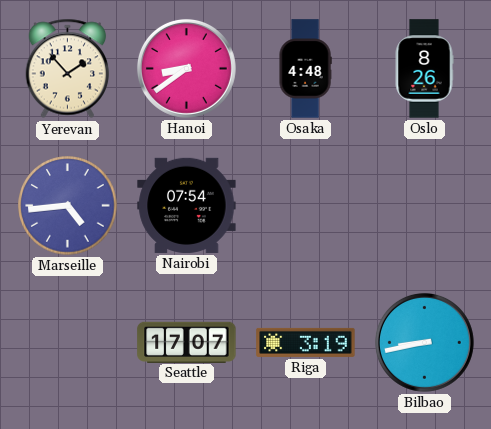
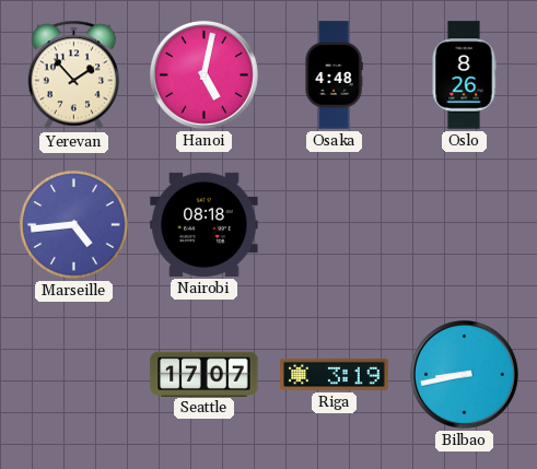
Hanoi: 8:39 -> 5:02
Nairobi: 07:54 -> 08:18
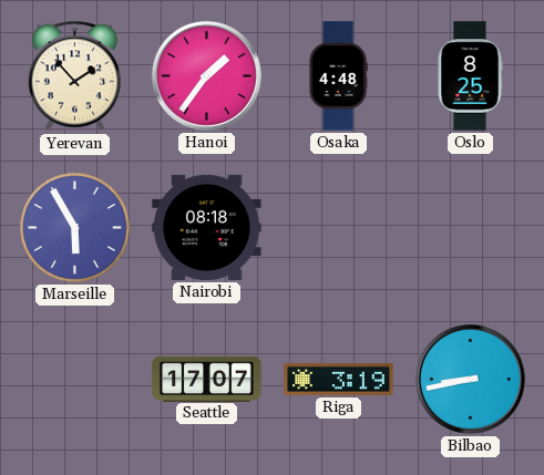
Hanoi: 5:02 -> 1:36
Oslo: 8:26 -> 8:25
Marseille: 4:44 -> 5:55
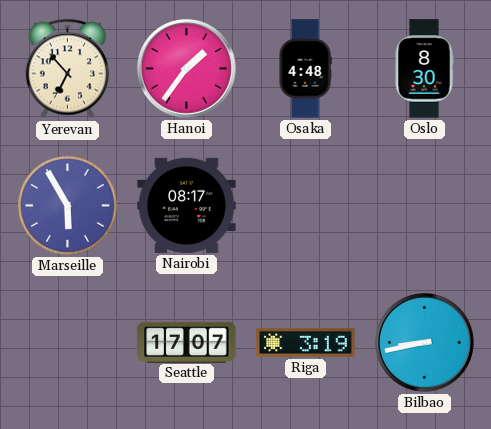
Yerevan: 1:53 -> 6:53
Oslo: 8:25 -> 8:30
Nairobi: 08:18 -> 08:17
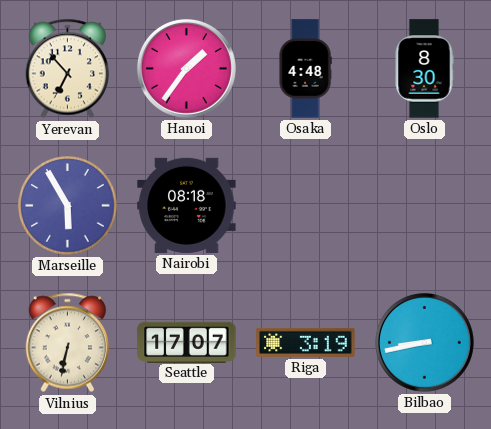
Nairobi: 08:17 -> 08:18
Vilnius: none -> 6:32
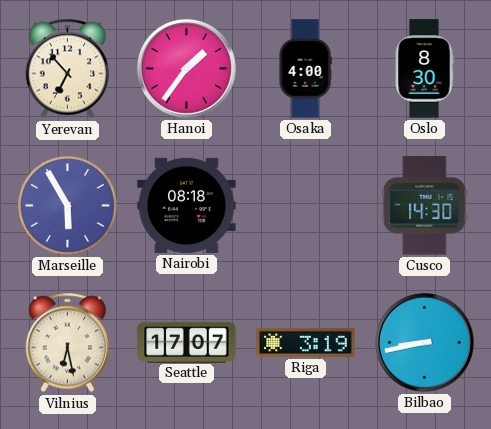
Osaka: 4:48 -> 4:00
Cusco: none -> 14:30
Vilnius: 6:32 -> 6:28
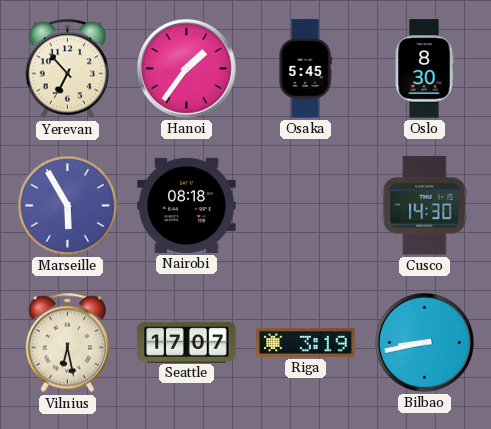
Osaka: 4:00 -> 5:45
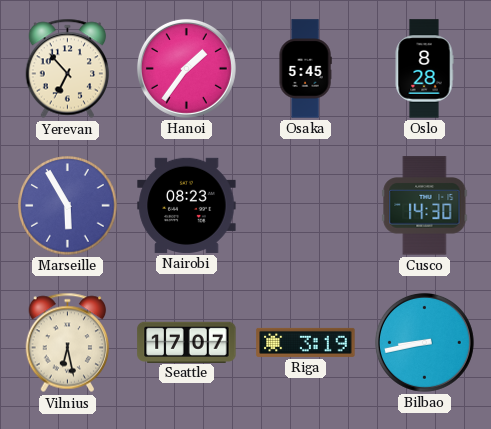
Oslo: 8:30 -> 8:28
Nairobi: 08:18 -> 08:23
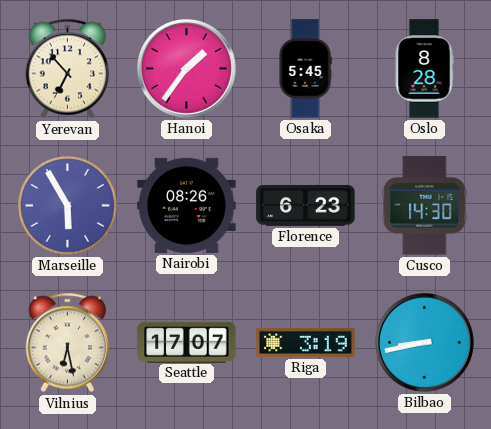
Nairobi: 08:23 -> 08:26
Florence: none -> 6:23
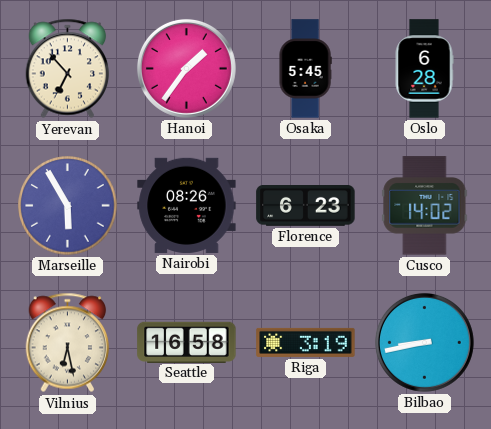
Oslo: 8:28 -> 6:28
Cusco: 14:30 -> 14:02
Seattle: 17:07 -> 16:58
